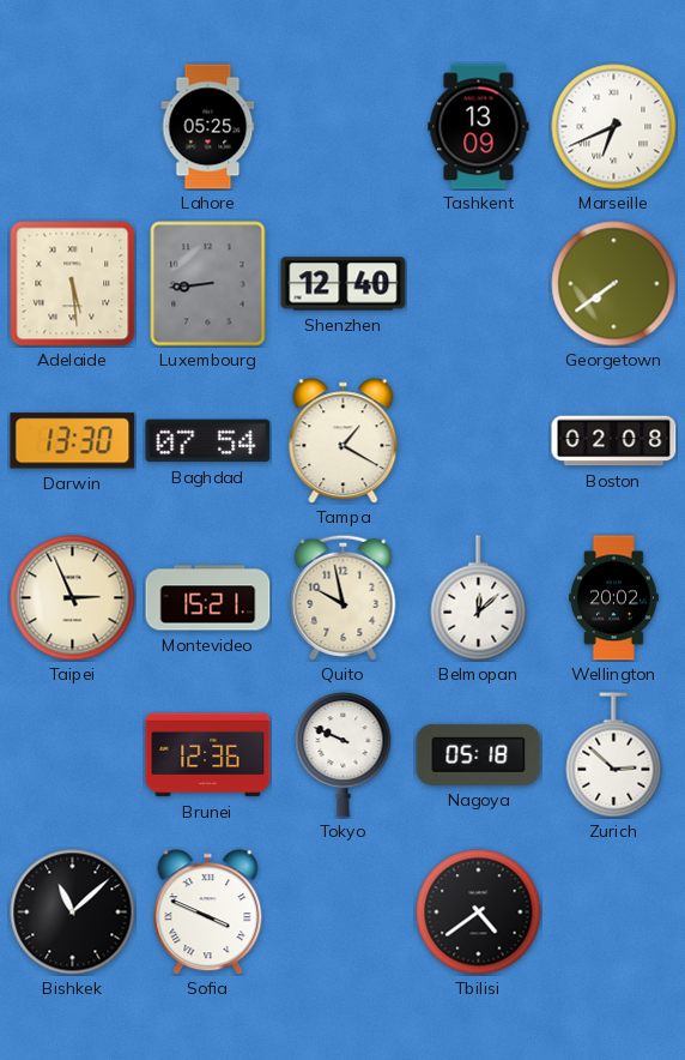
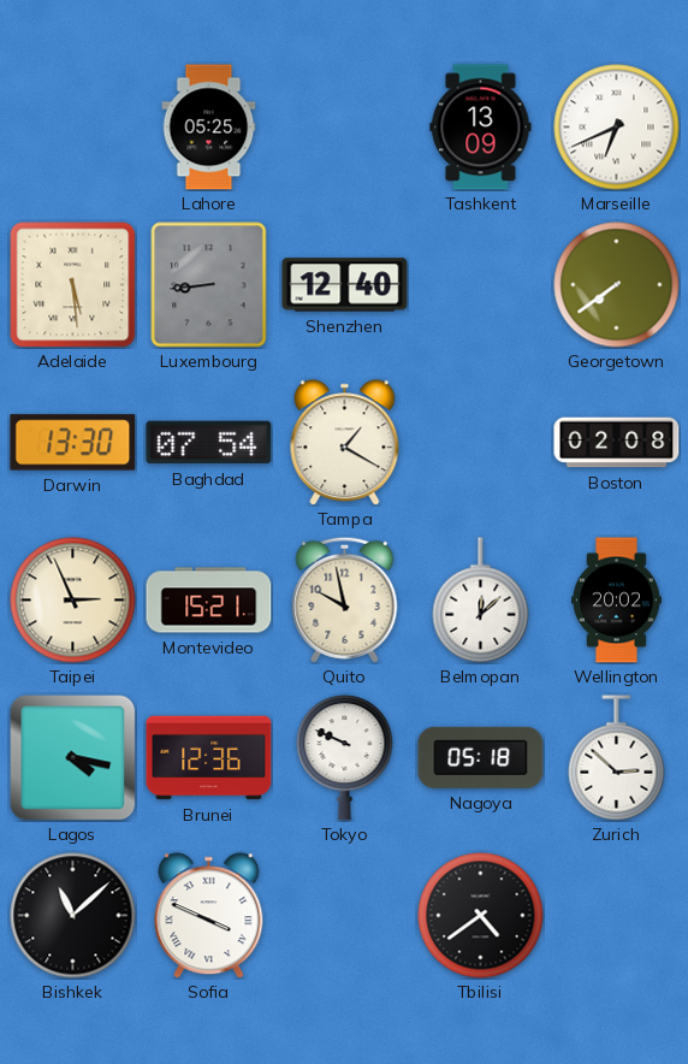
Lagos: none -> 4:17
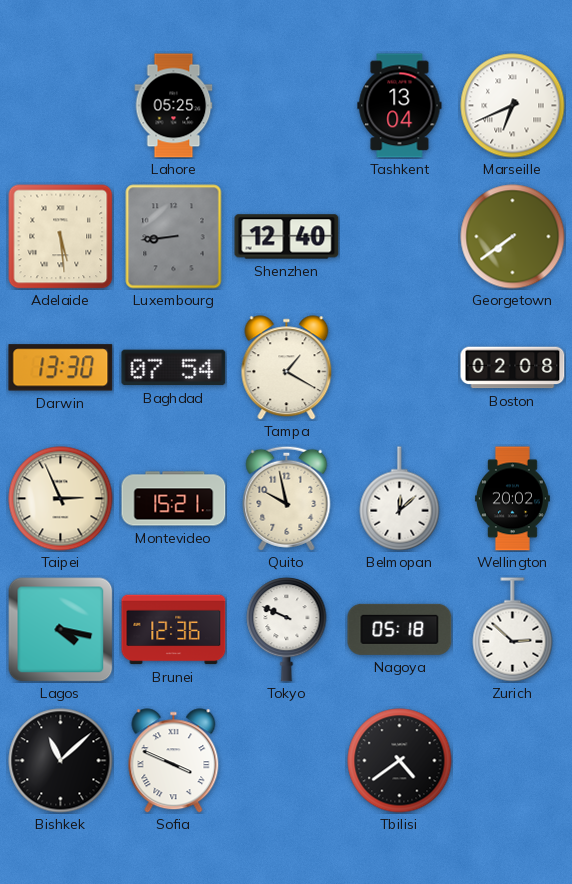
Tashkent: 13:09 -> 13:04
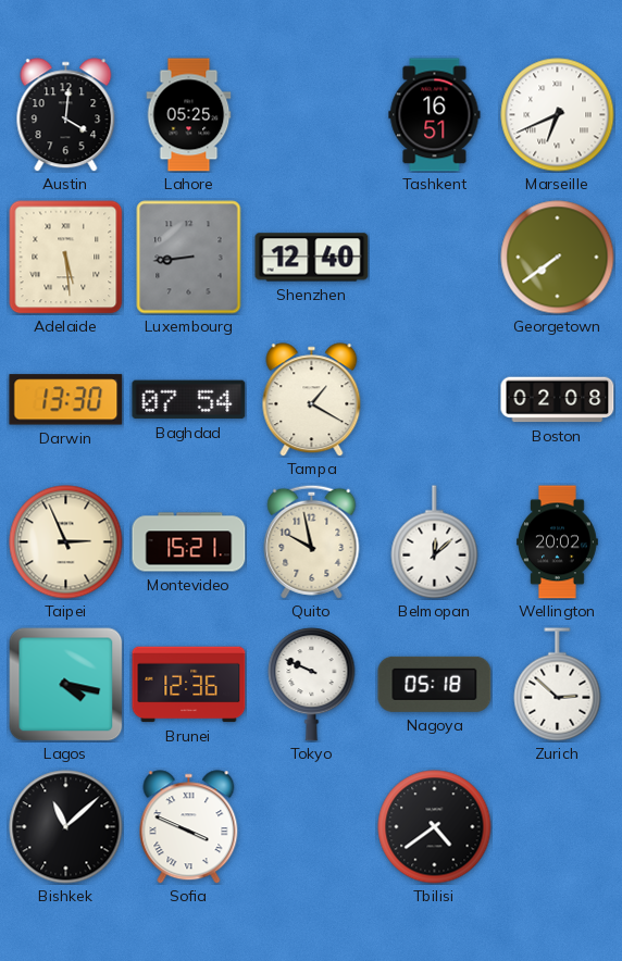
Austin: none -> 4:01
Tashkent: 13:04 -> 16:51
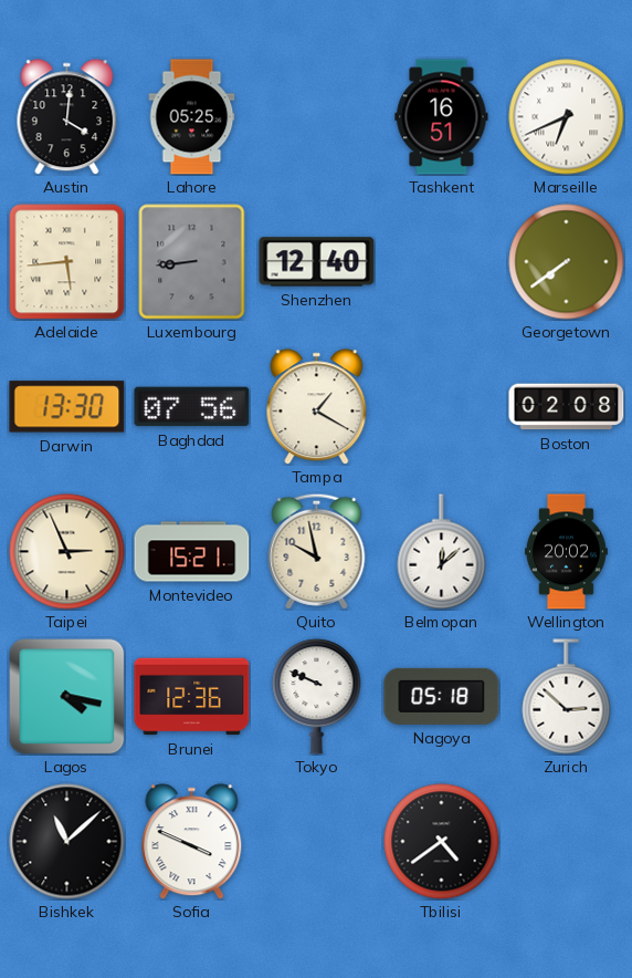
Adelaide: 5:29 -> 5:44
Baghdad: 07:54 -> 07:56
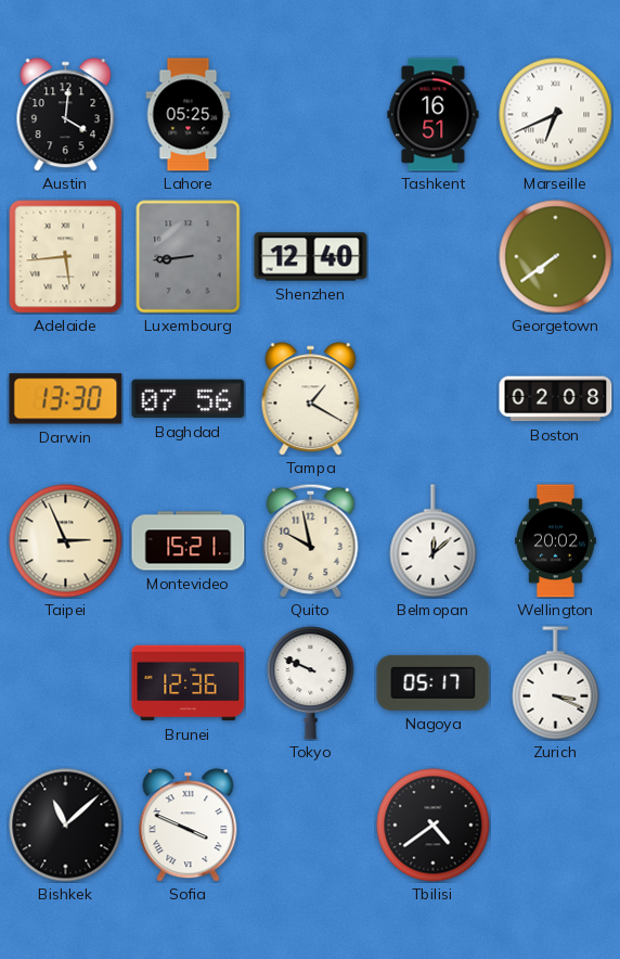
Lagos: 4:17 -> none
Nagoya: 05:18 -> 05:17
Zurich: 2:52 -> 3:19
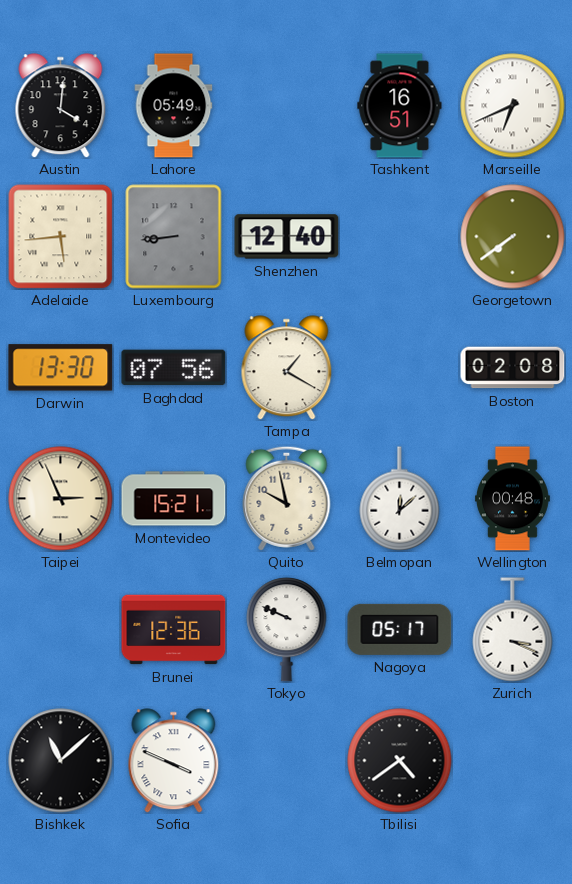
Lahore: 05:25 -> 05:49
Wellington: 20:02 -> 00:48
